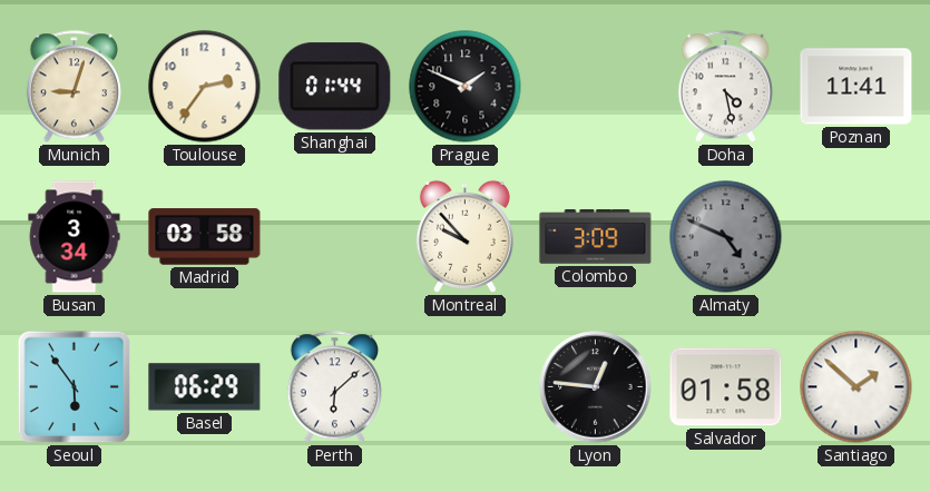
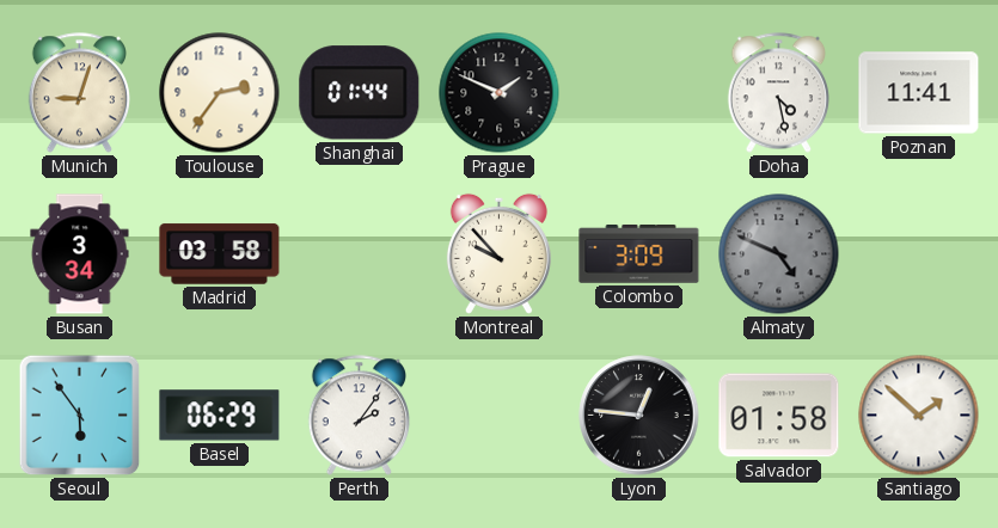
Perth: 6:08 -> 2:06
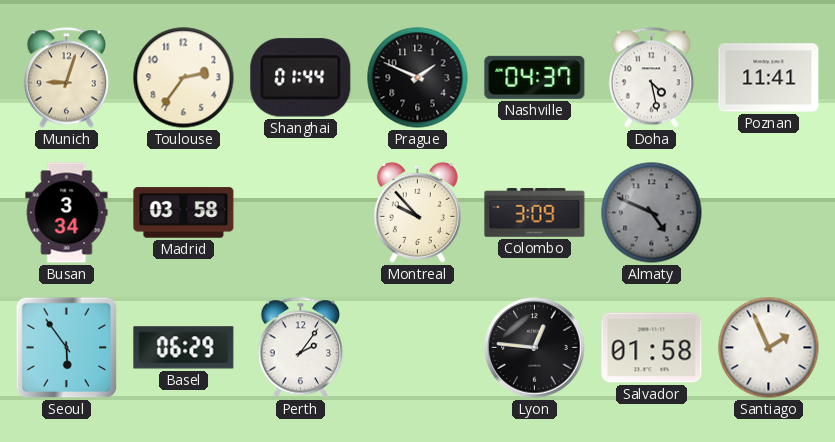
Nashville: none -> 04:37
Santiago: 1:52 -> 1:56
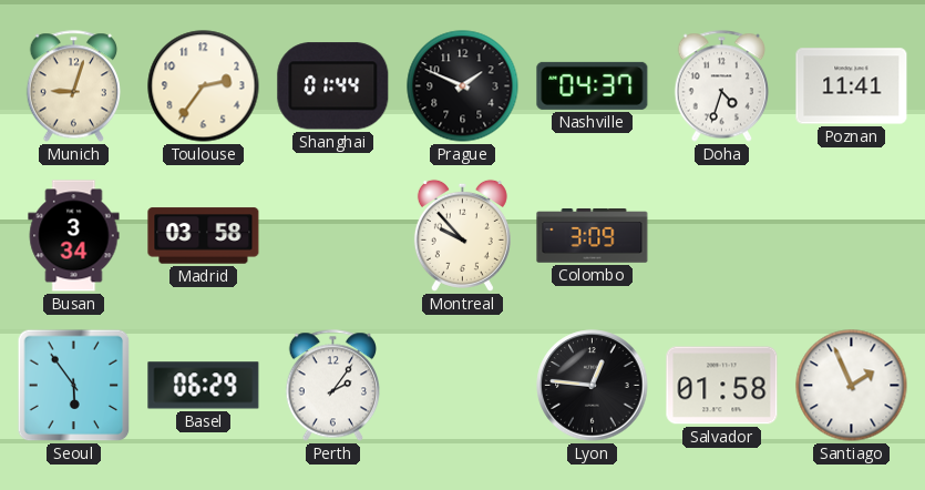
Doha: 4:28 -> 4:33
Almaty: 4:49 -> none
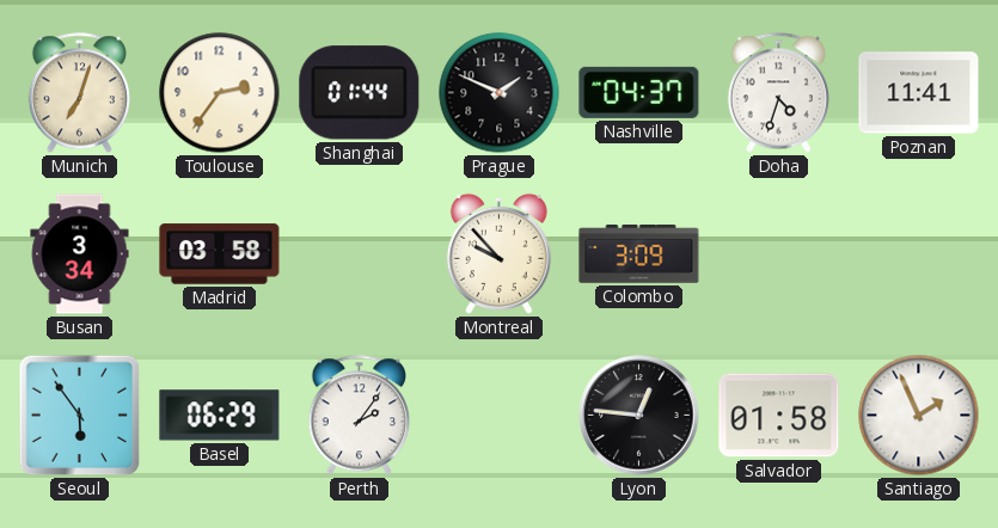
Munich: 9:03 -> 7:03
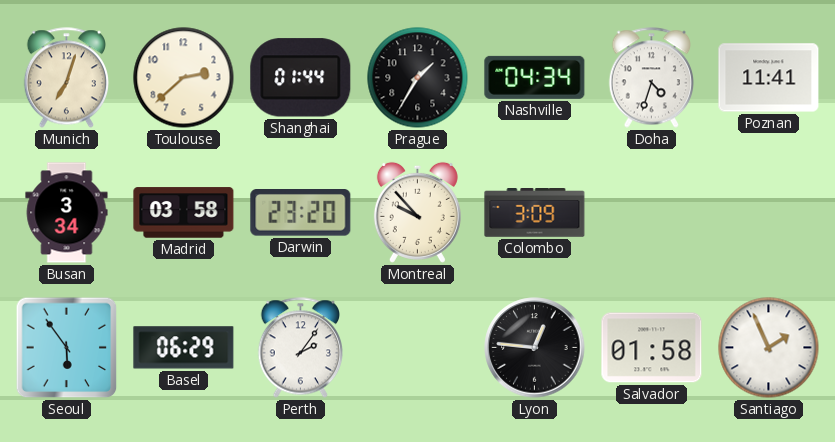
Toulouse: 2:36 -> 2:38
Prague: 1:49 -> 1:35
Nashville: 04:37 -> 04:34
Darwin: none -> 23:20
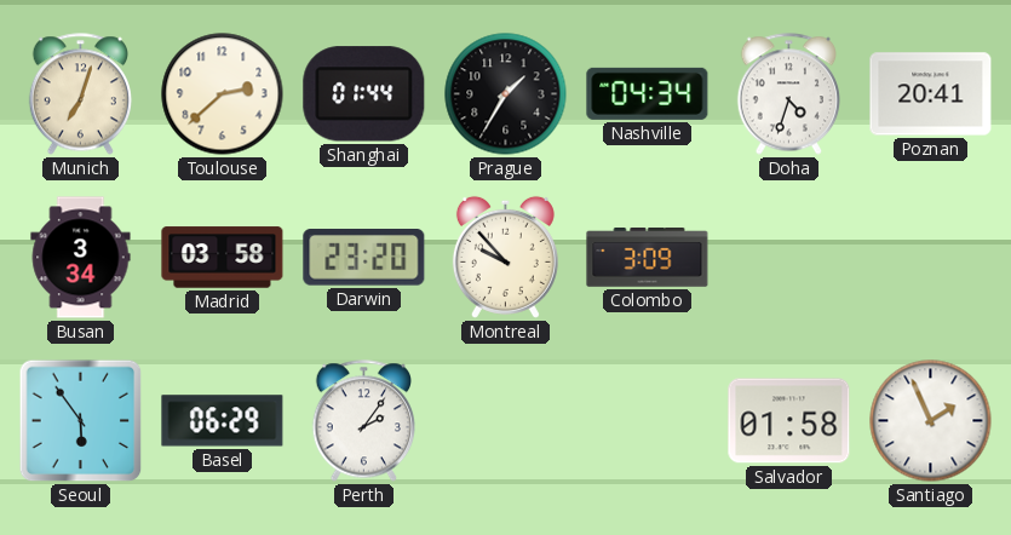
Poznan: 11:41 -> 20:41
Lyon: 12:46 -> none
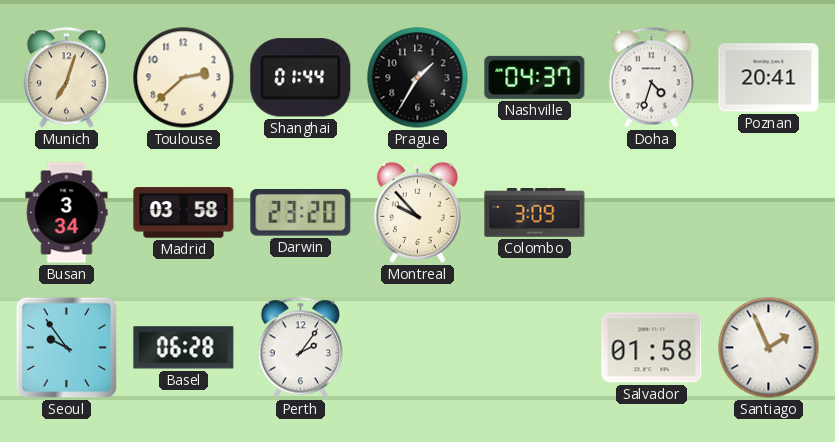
Nashville: 04:34 -> 04:37
Seoul: 5:54 -> 9:54
Basel: 06:29 -> 06:28
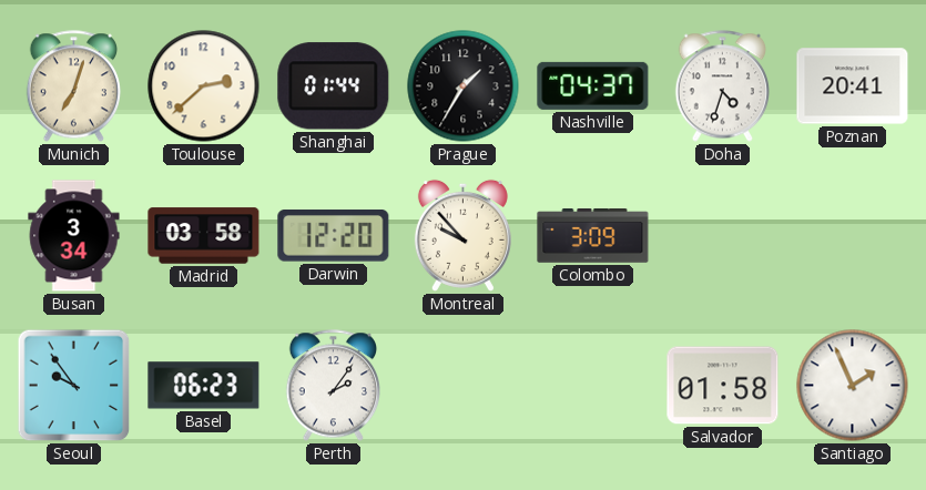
Darwin: 23:20 -> 12:20
Basel: 06:28 -> 06:23
